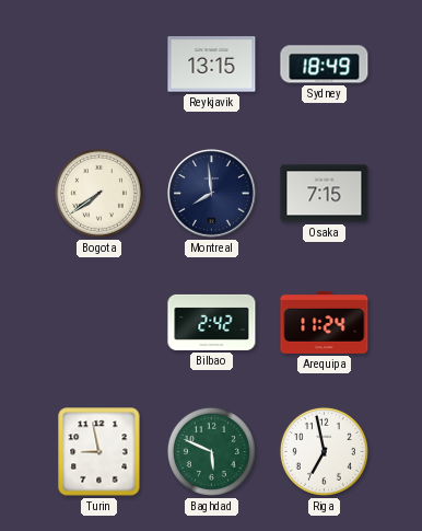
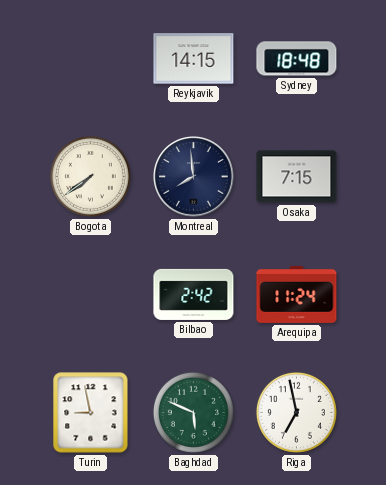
Reykjavik: 13:15 -> 14:15
Sydney: 18:49 -> 18:48
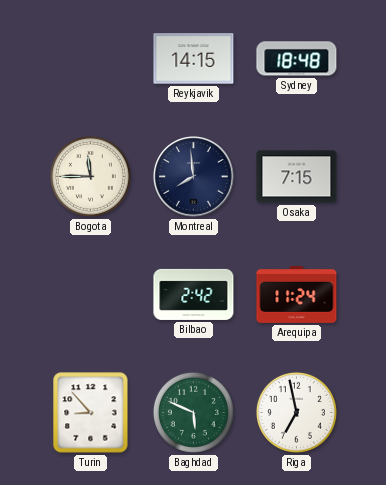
Bogota: 7:39 -> 11:45
Turin: 8:58 -> 8:53
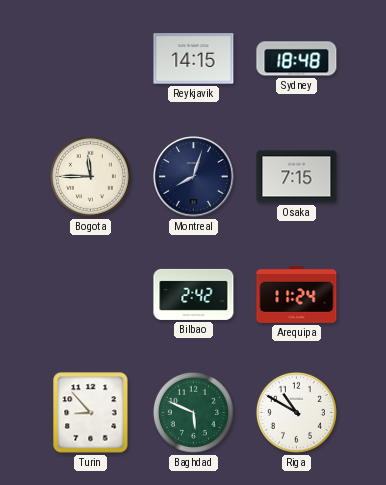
Montreal: 7:59 -> 8:03
Riga: 6:58 -> 10:50
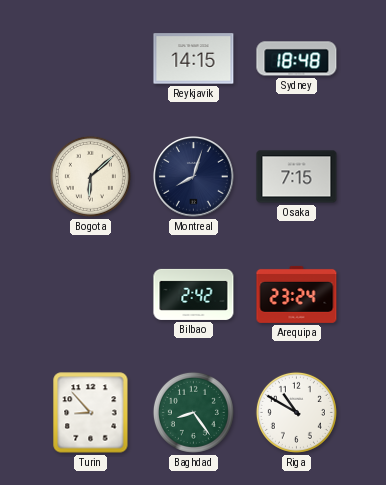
Bogota: 11:45 -> 6:08
Arequipa: 11:24 -> 23:24
Baghdad: 5:49 -> 8:24
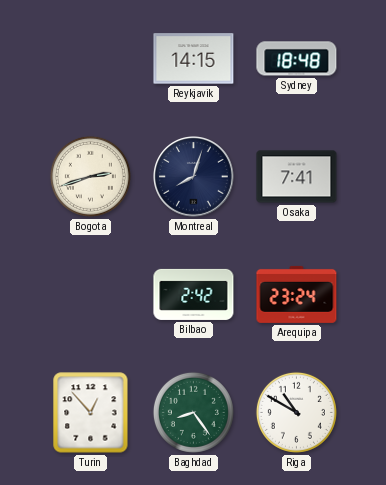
Bogota: 6:08 -> 2:42
Osaka: 7:15 -> 7:41
Turin: 8:53 -> 12:53
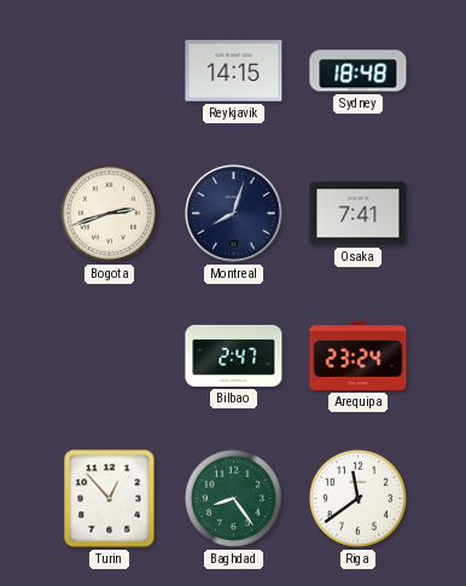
Bilbao: 2:42 -> 2:47
Riga: 10:50 -> 11:39
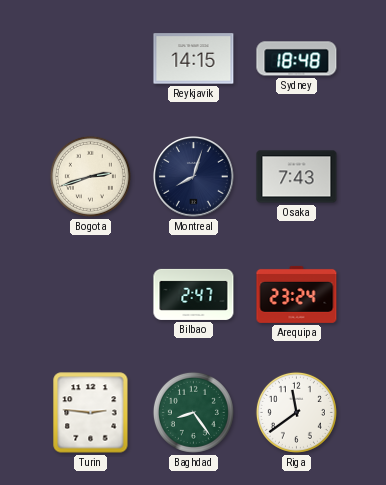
Osaka: 7:41 -> 7:43
Turin: 12:53 -> 2:46
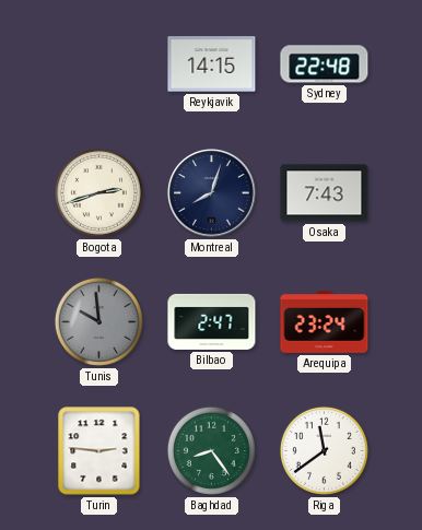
Sydney: 18:48 -> 22:48
Tunis: none -> 9:59
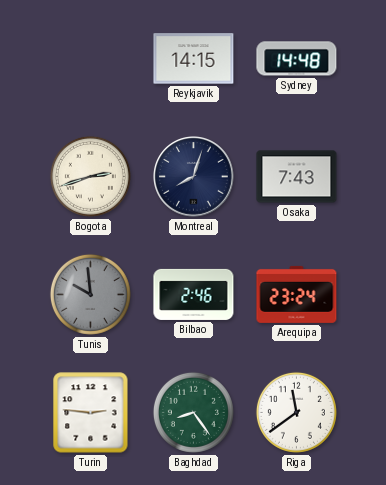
Sydney: 22:48 -> 14:48
Bilbao: 2:47 -> 2:46
